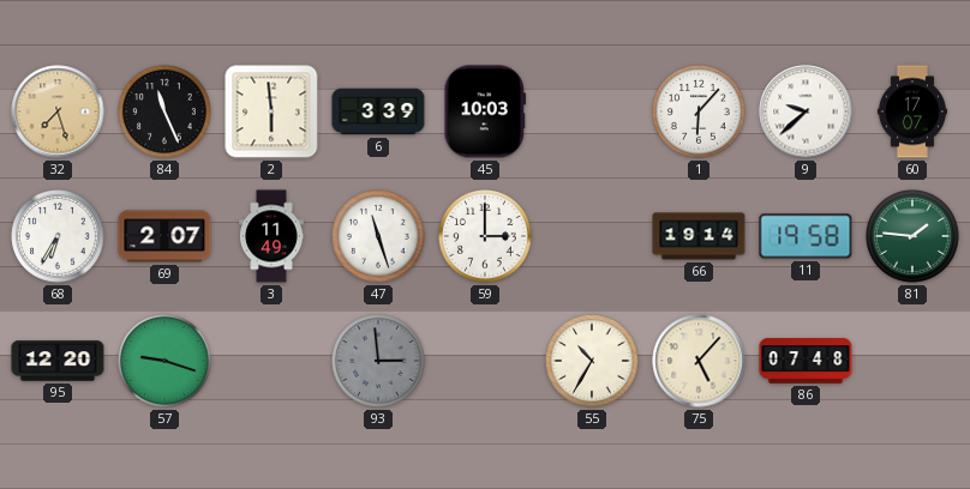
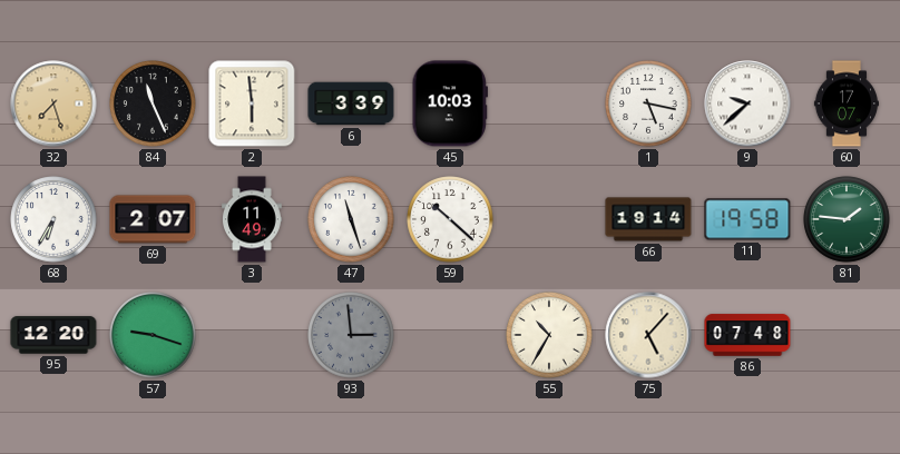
1: 6:07 -> 5:17
59: 3:00 -> 10:22
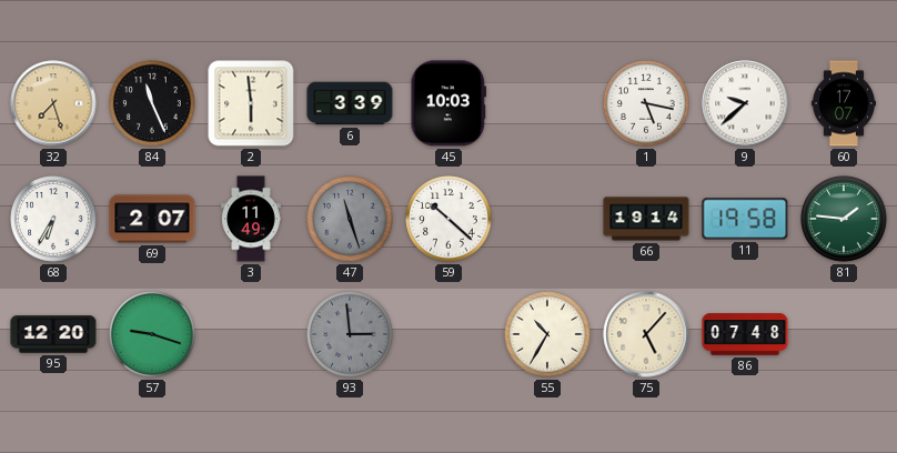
47 dial: white -> grey
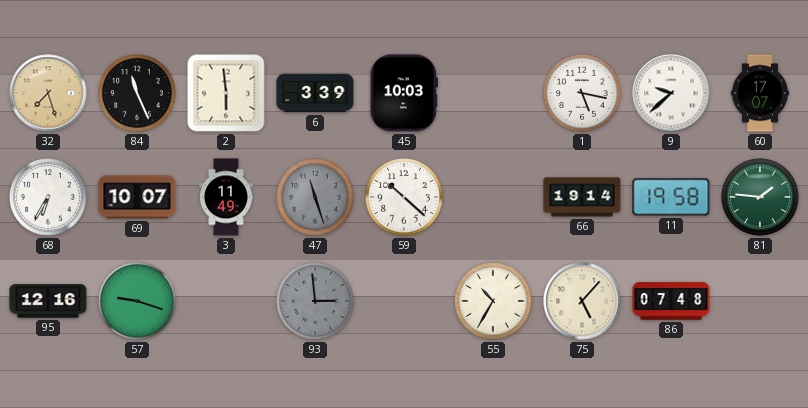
69: 2:07 -> 10:07
95: 12:20 -> 12:16
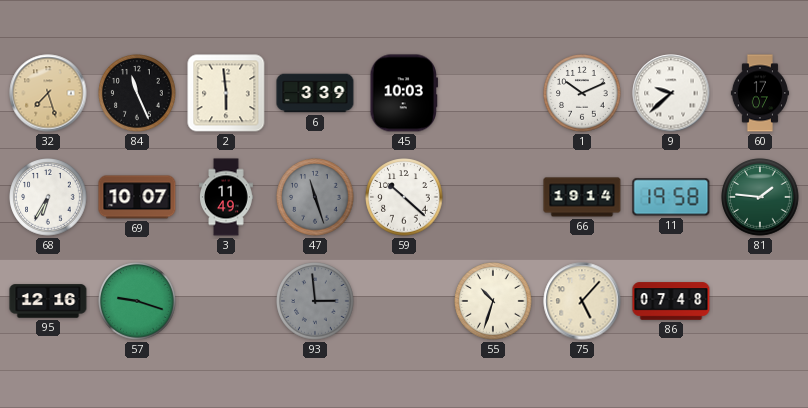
1: 5:17 -> 10:11
55: 10:35 -> 10:33
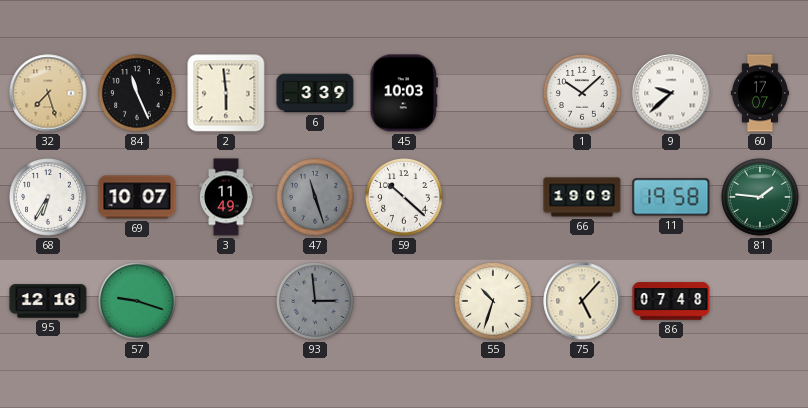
1: 10:11 -> 10:08
66: 19:14 -> 19:09
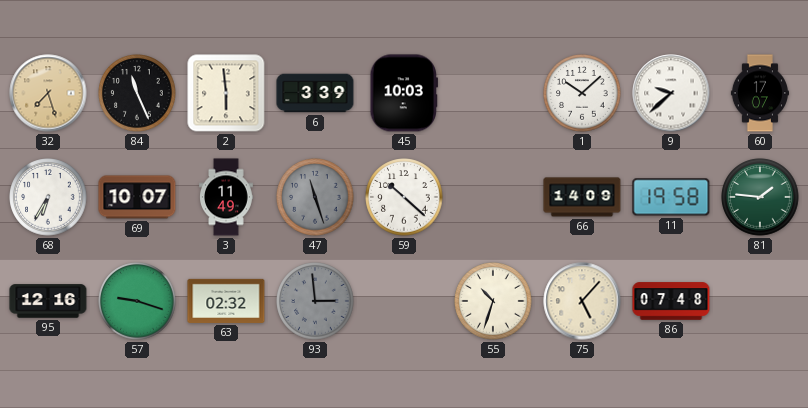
66: 19:09 -> 14:09
63: none -> 02:32
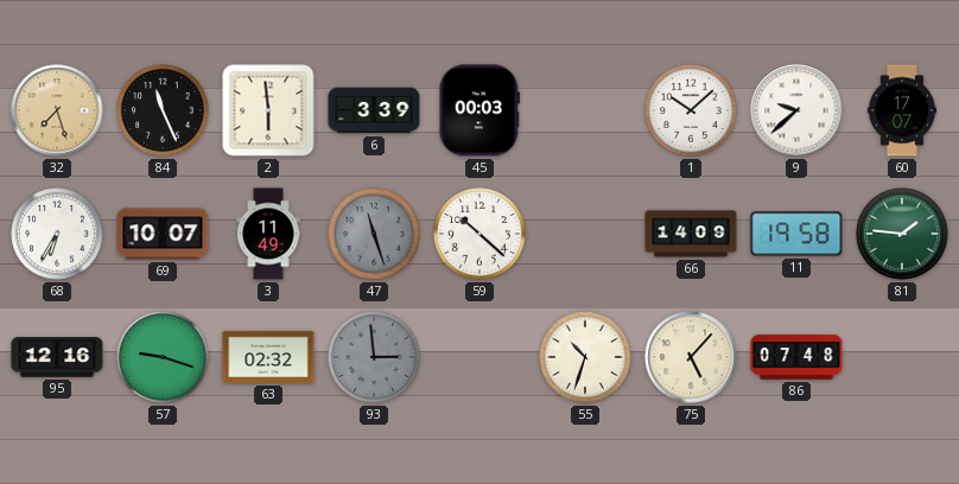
45: 10:03 -> 00:03
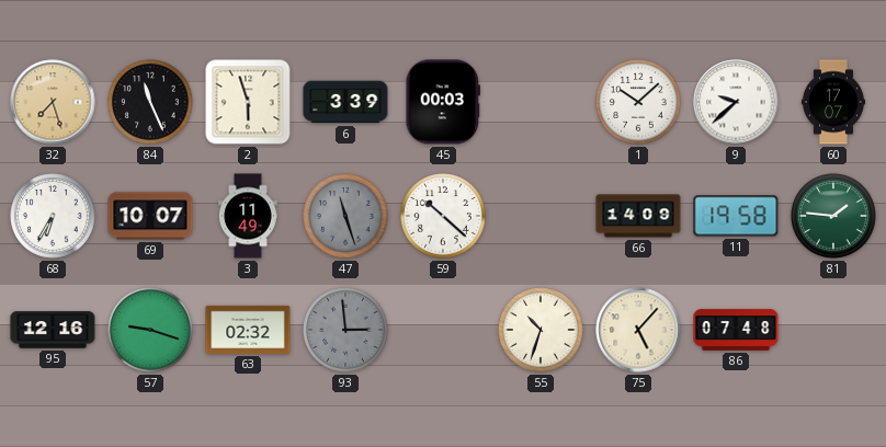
2: 5:59 -> 5:57
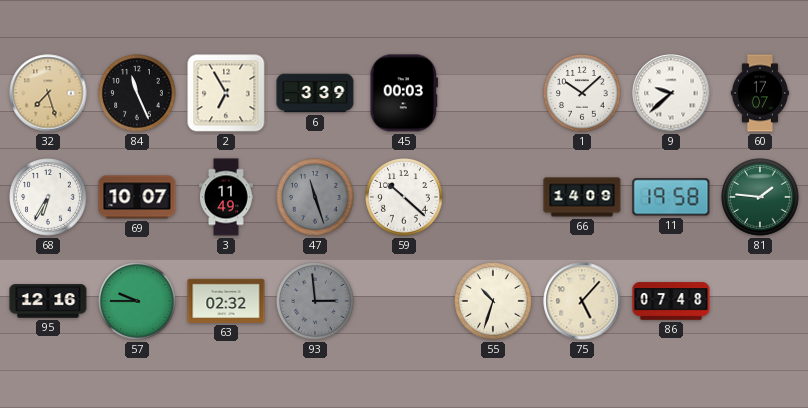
2: 5:57 -> 6:55
57: 9:18 -> 9:45
